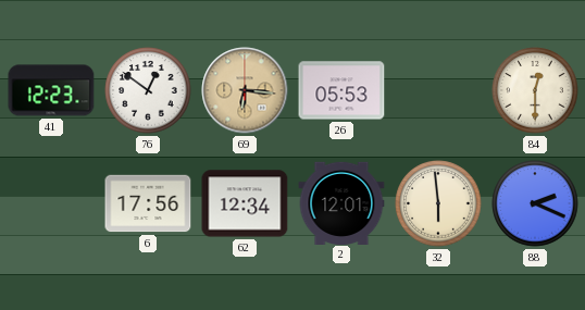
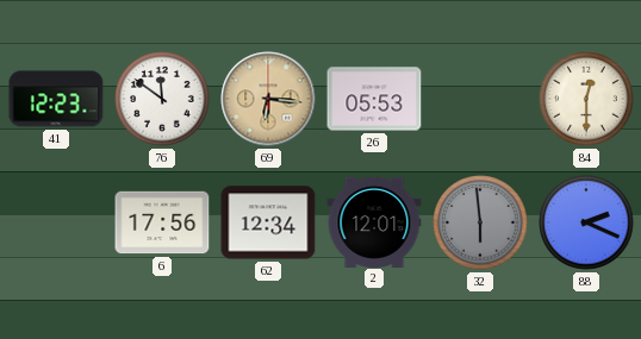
76: 12:51 -> 11:51
32 dial: cream -> grey
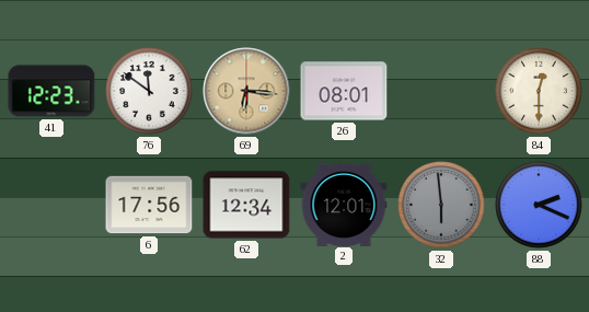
26: 05:53 -> 08:01
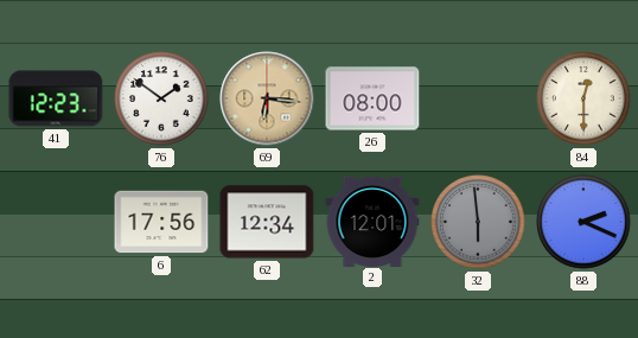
76: 11:51 -> 1:51
26: 08:01 -> 08:00
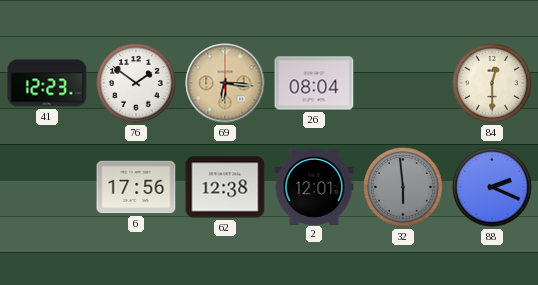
26: 08:00 -> 08:04
62: 12:34 -> 12:38
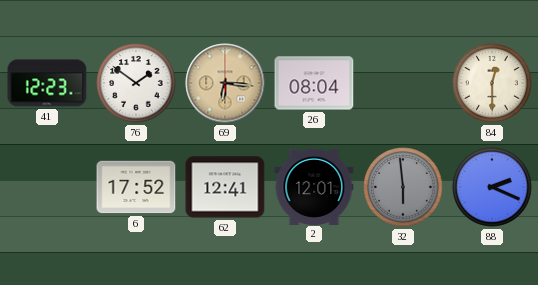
6: 17:56 -> 17:52
62: 12:38 -> 12:41
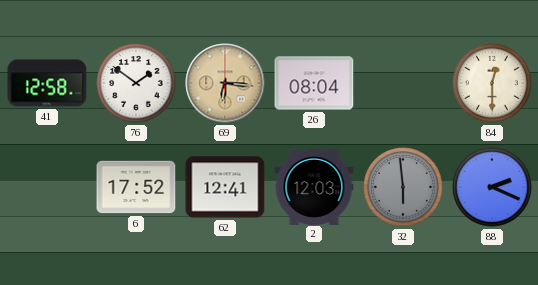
41: 12:23 -> 12:58
2: 12:01 -> 12:03
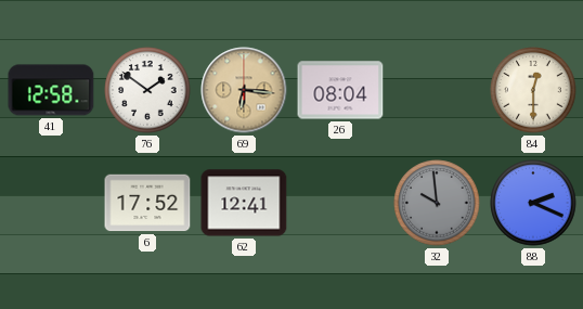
2: 12:03 -> none
32: 5:59 -> 9:59
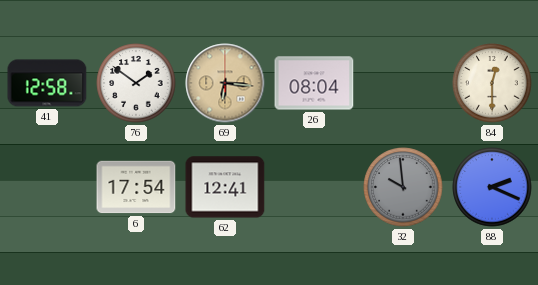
6: 17:52 -> 17:54
